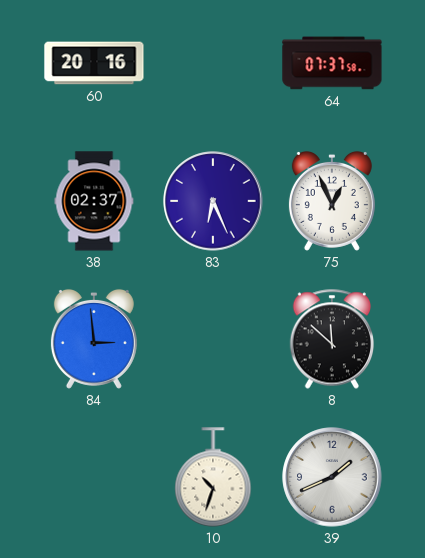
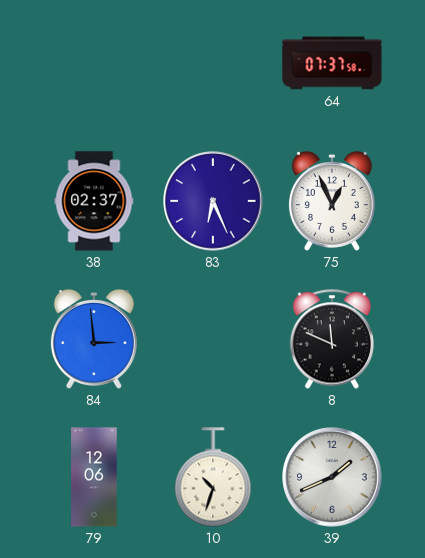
60: 20:16 -> none
8: 11:52 -> 11:49
79: none -> 12:06
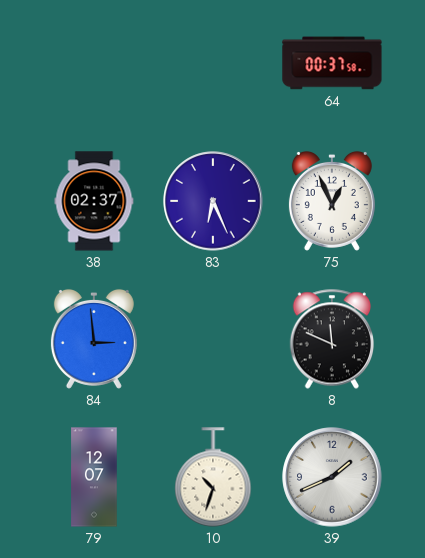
64: 07:37 -> 00:37
79: 12:06 -> 12:07
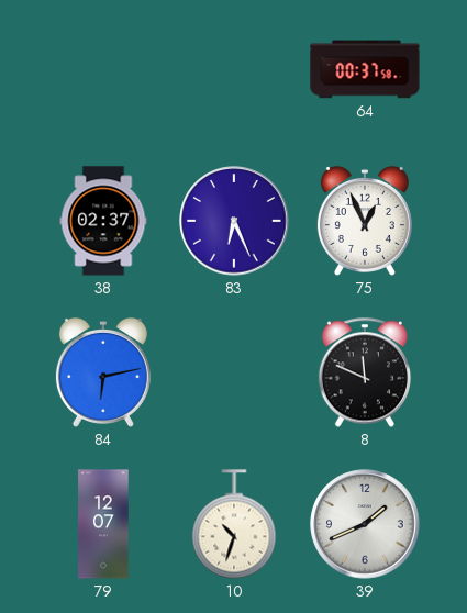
84: 2:59 -> 6:13
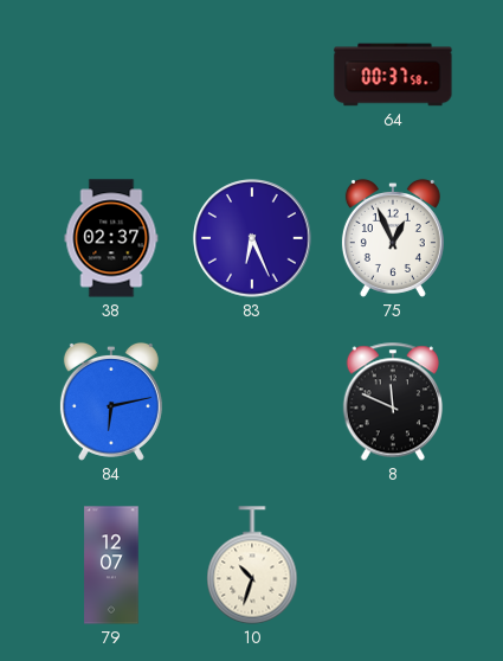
39: 1:41 -> none
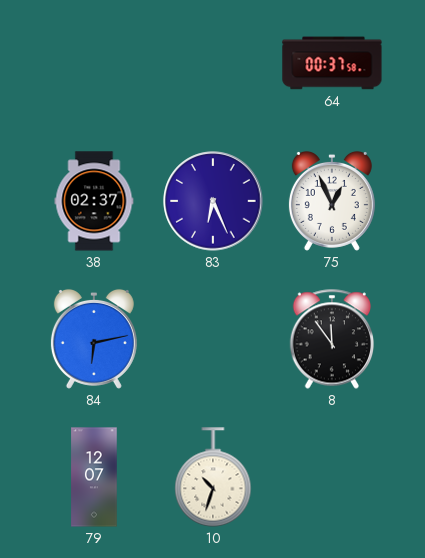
8: 11:49 -> 11:54
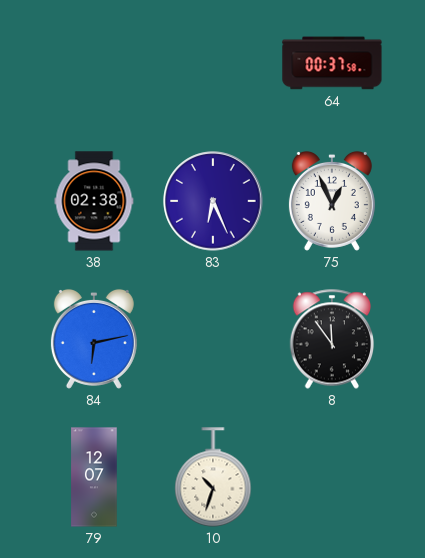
38: 02:37 -> 02:38
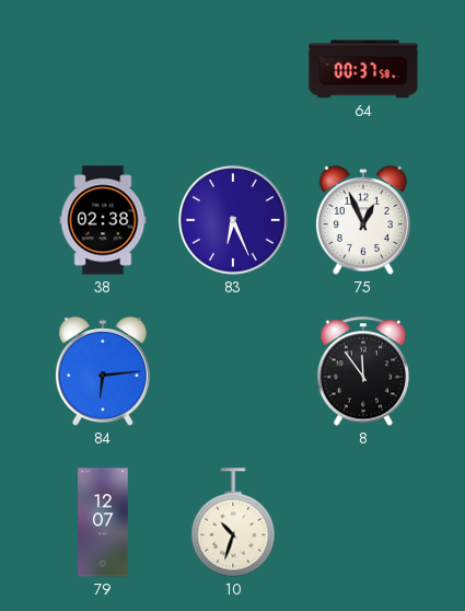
84: 6:13 -> 6:14
